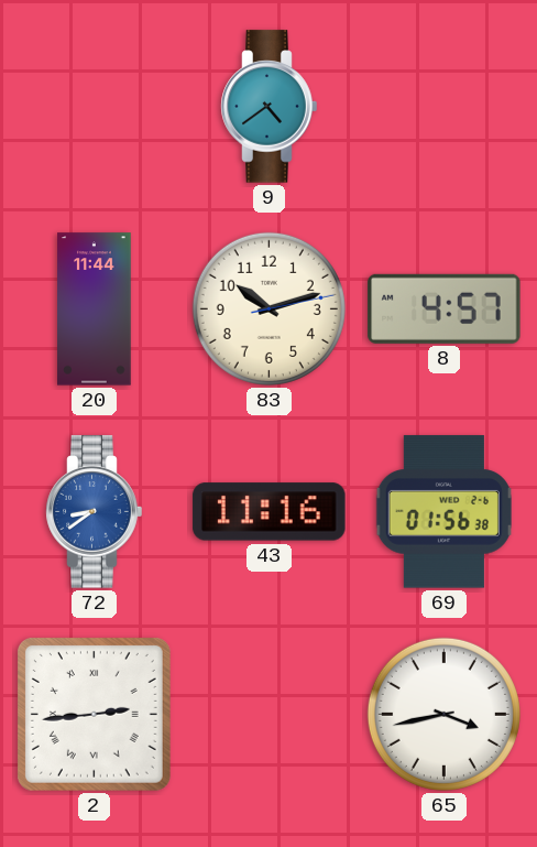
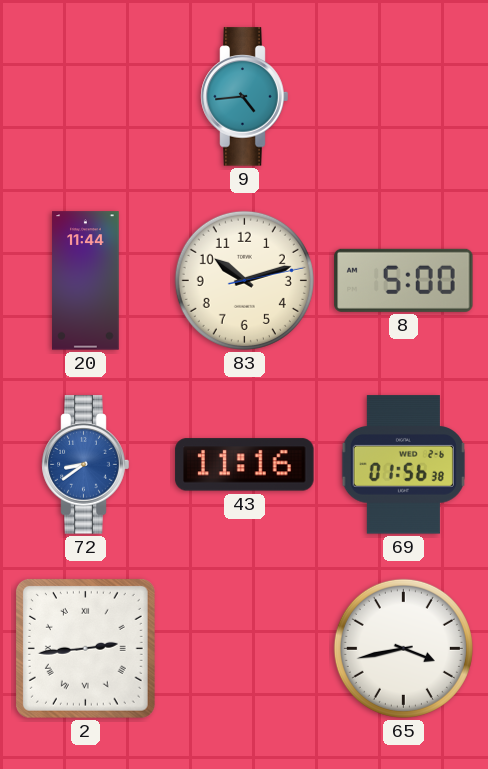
9: 4:39 -> 4:44
8: 4:57 -> 5:00
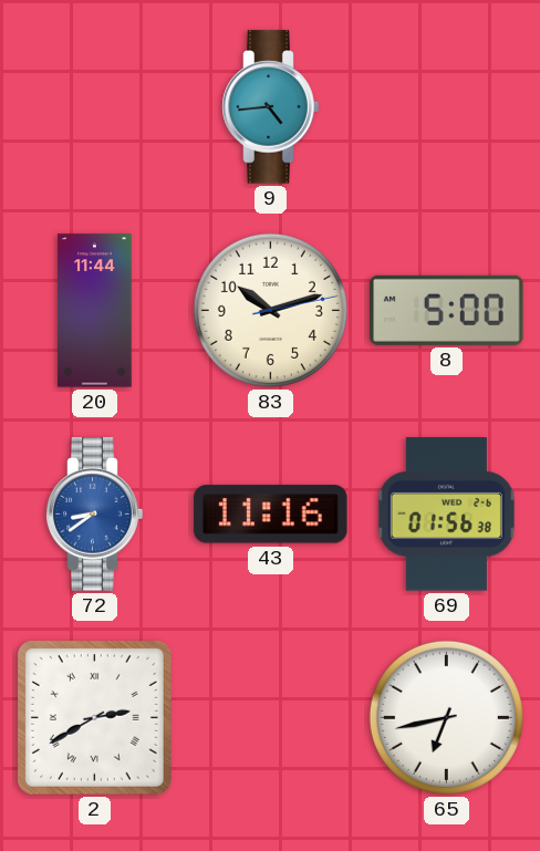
2: 2:44 -> 2:40
65: 3:43 -> 6:43
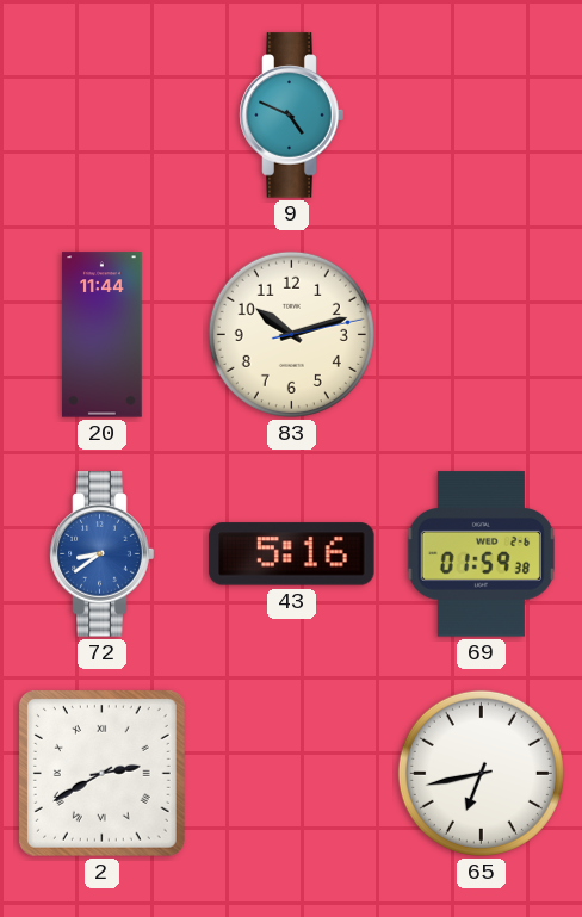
9: 4:44 -> 4:49
8: 5:00 -> none
43: 11:16 -> 5:16
69: 01:56 -> 01:59
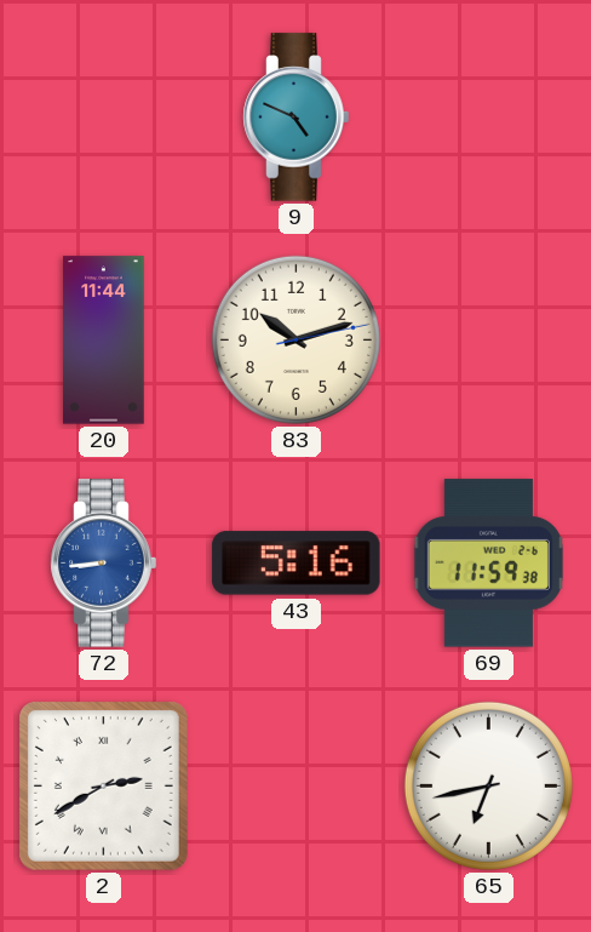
72: 8:39 -> 8:44
69: 01:59 -> 11:59
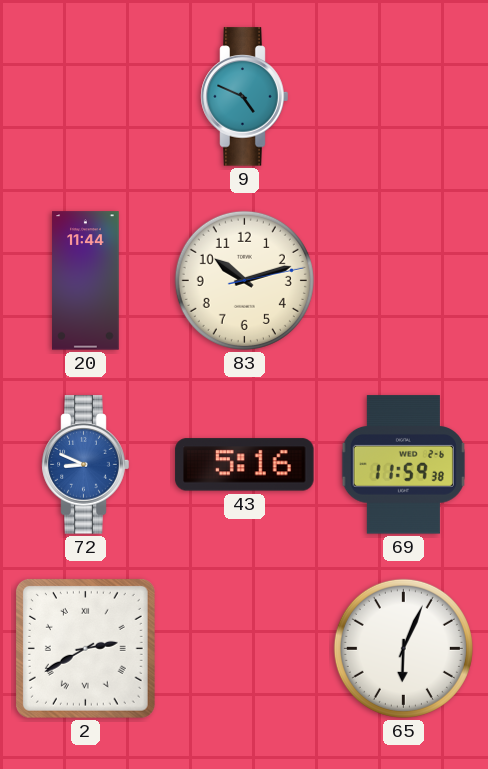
72: 8:44 -> 8:49
65: 6:43 -> 6:04
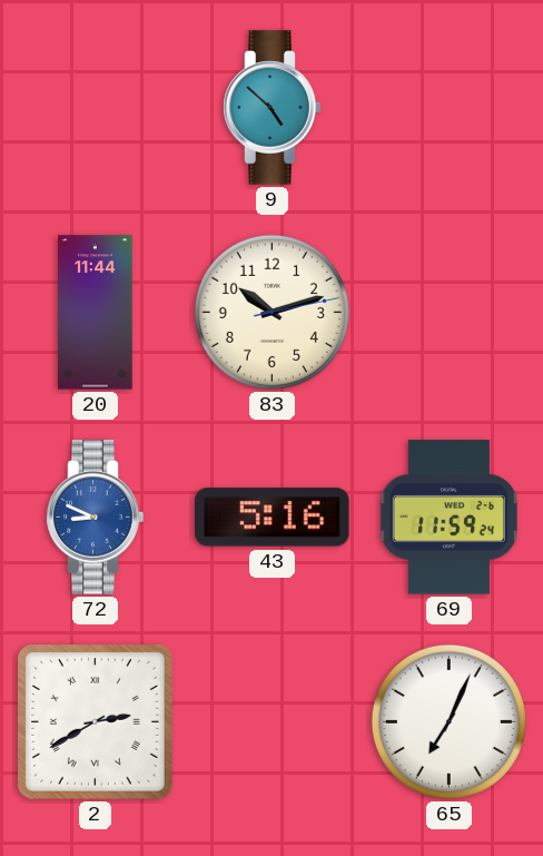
9: 4:49 -> 4:52
69: 11:59:38 -> 11:59:24
65: 6:04 -> 7:04
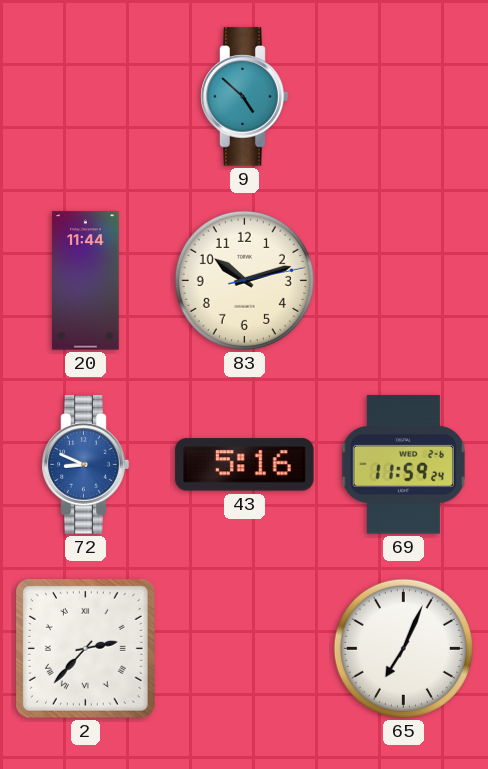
2: 2:40 -> 2:37
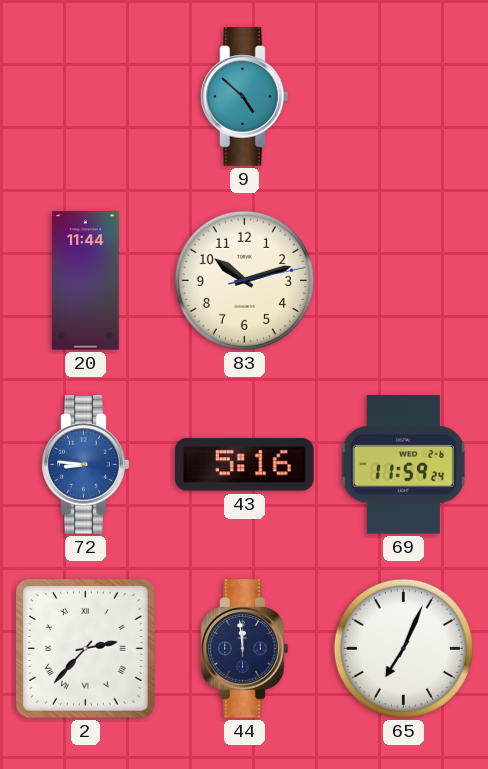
72: 8:49 -> 8:46
44: none -> 11:59
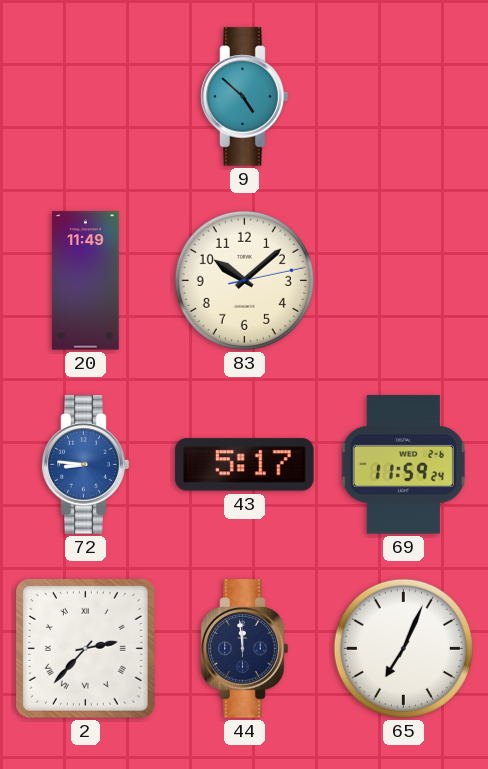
20: 11:44 -> 11:49
83: 10:12 -> 10:08
43: 5:16 -> 5:17
